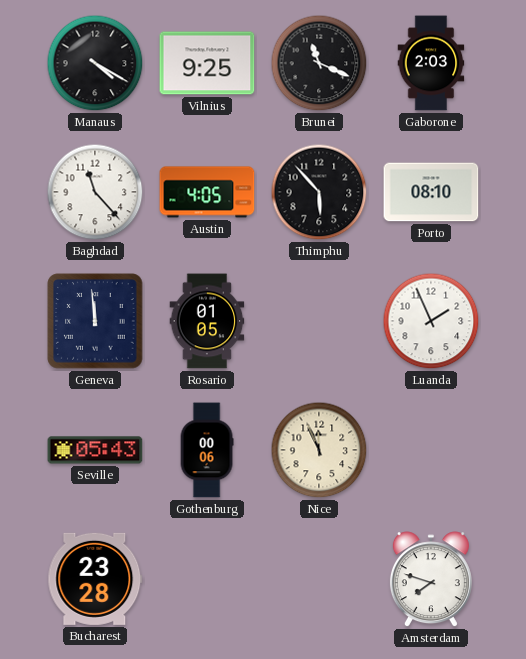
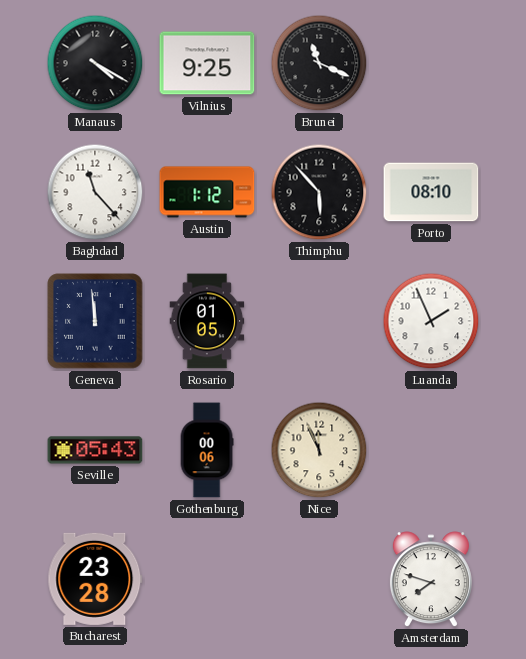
Gaborone: 2:03 -> none
Austin: 4:05 -> 1:12
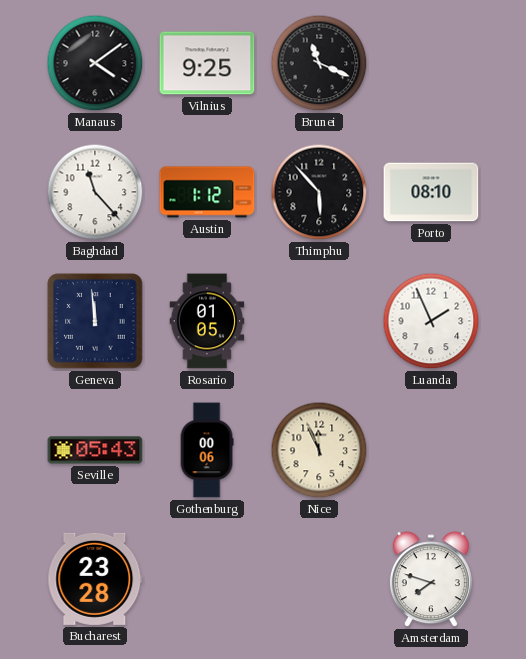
Manaus: 4:20 -> 4:09
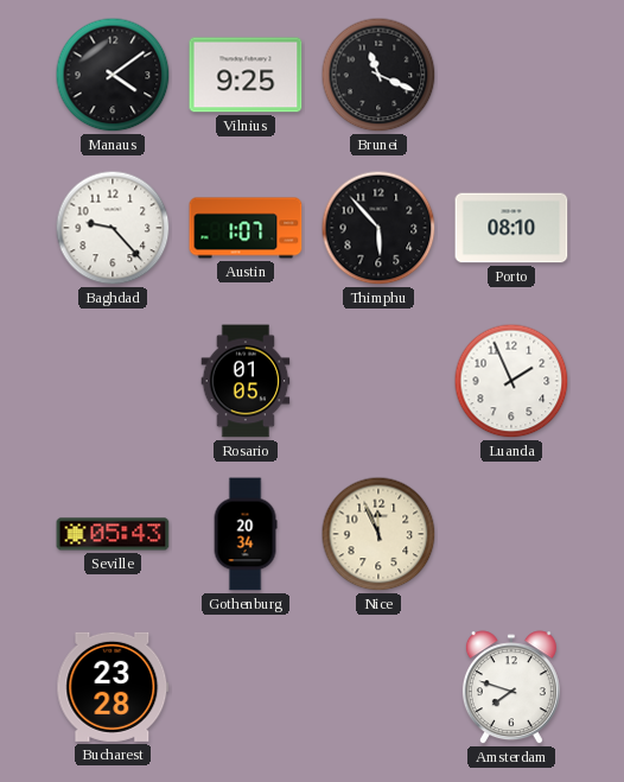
Baghdad: 11:23 -> 9:23
Austin: 1:12 -> 1:07
Geneva: 11:59 -> none
Gothenburg: 00:06 -> 20:34
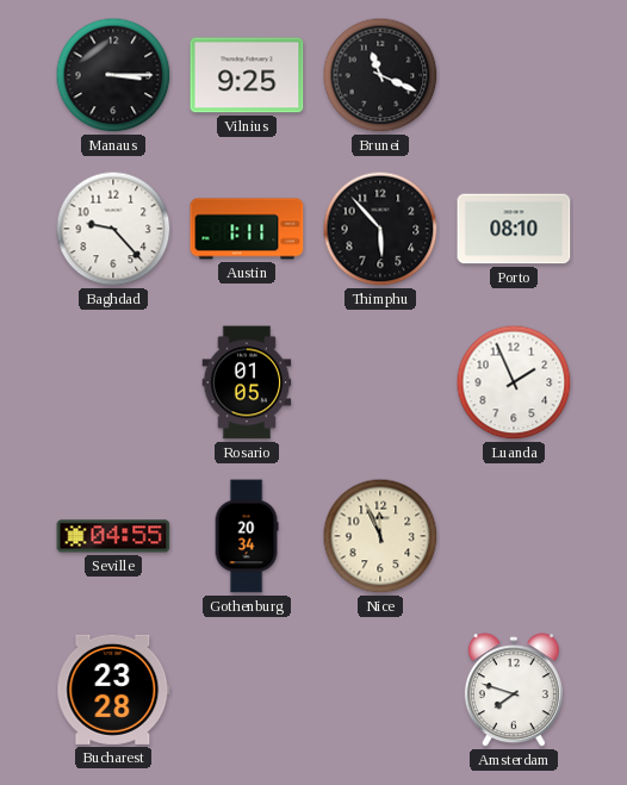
Manaus: 4:09 -> 3:15
Austin: 1:07 -> 1:11
Seville: 05:43 -> 04:55
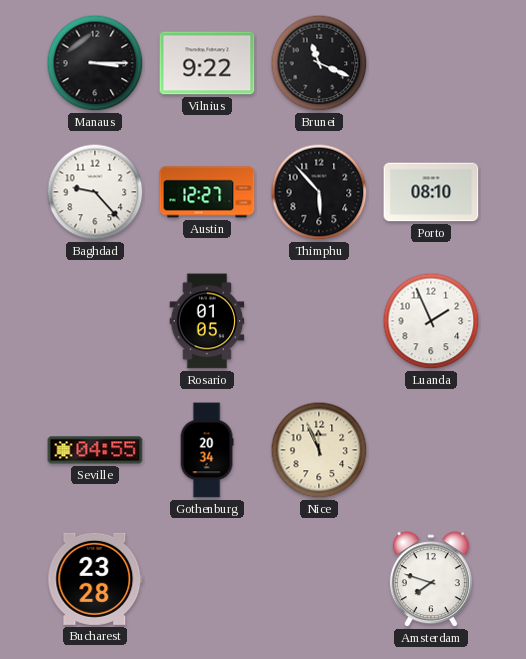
Vilnius: 9:25 -> 9:22
Austin: 1:11 -> 12:27
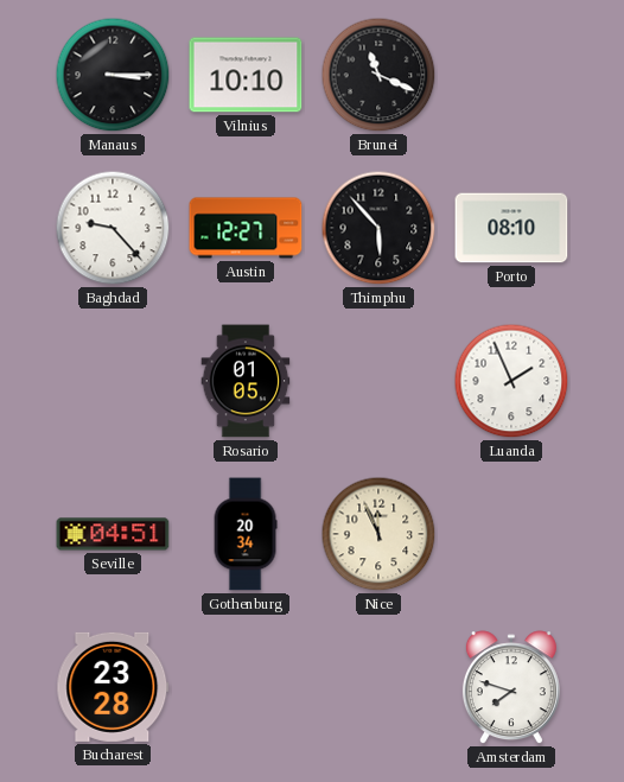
Vilnius: 9:22 -> 10:10
Seville: 04:55 -> 04:51
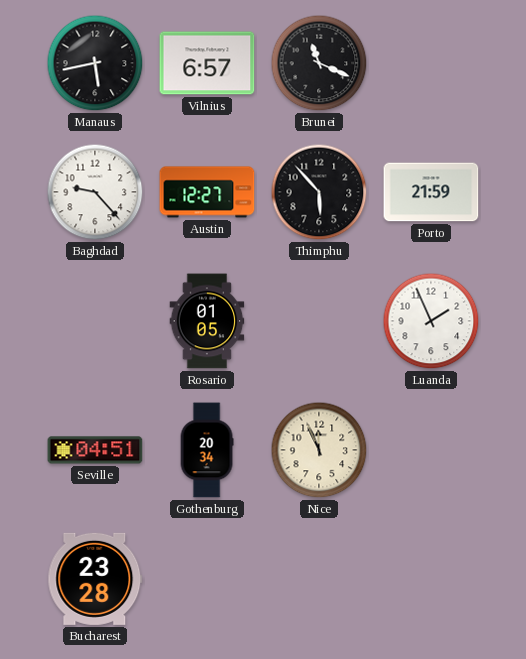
Manaus: 3:15 -> 5:43
Vilnius: 10:10 -> 6:57
Porto: 08:10 -> 21:59
Amsterdam: 7:48 -> none
